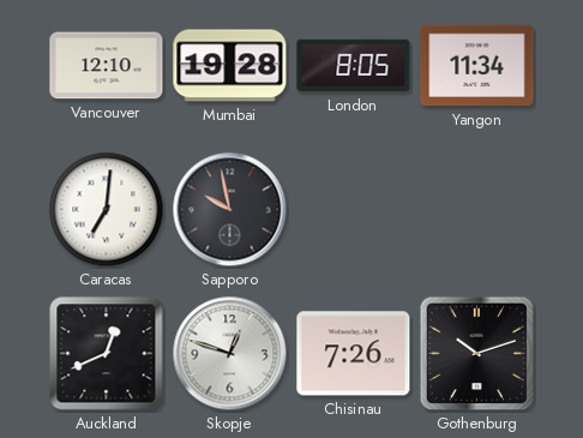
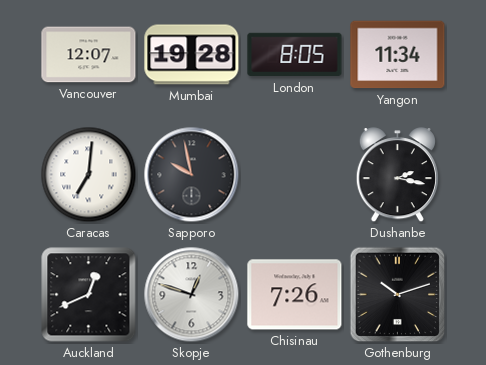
Vancouver: 12:10 -> 12:07
Dushanbe: none -> 2:17
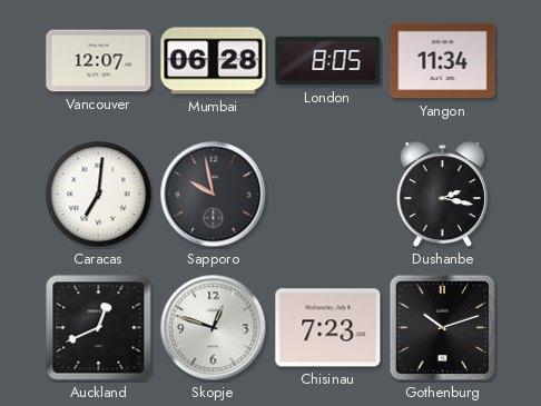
Mumbai: 19:28 -> 06:28
Chisinau: 7:26 -> 7:23
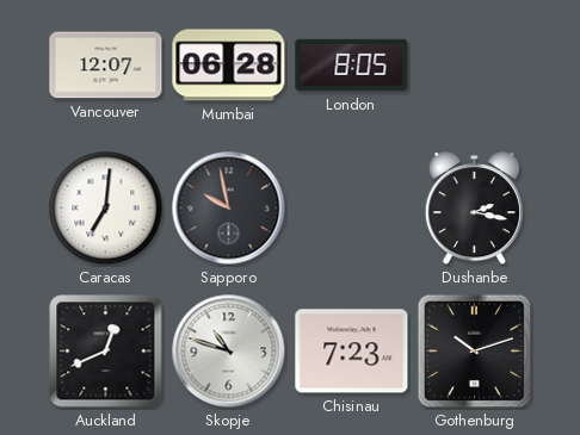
Yangon: 11:34 -> none
Skopje: 12:48 -> 10:48
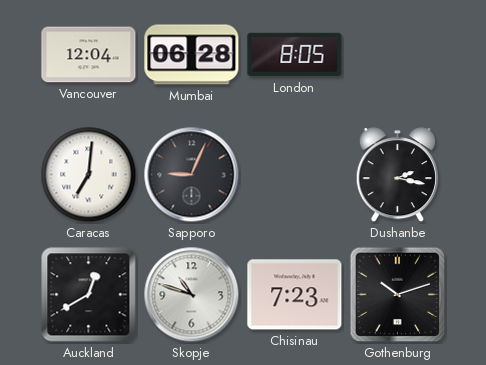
Vancouver: 12:07 -> 12:04
Sapporo: 9:58 -> 9:04
Auckland: 12:41 -> 12:40
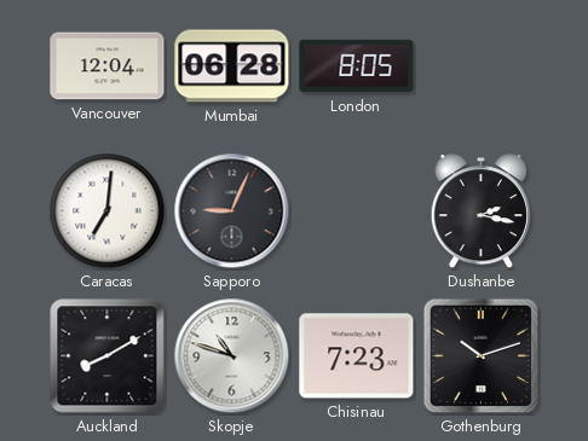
Auckland: 12:40 -> 8:10
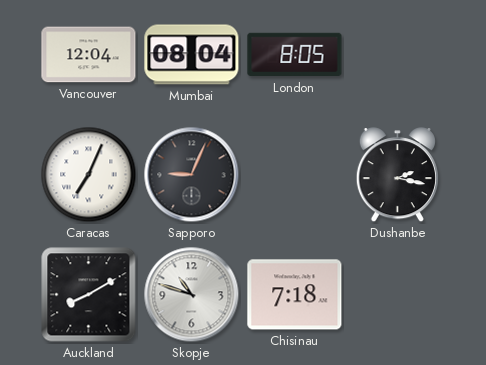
Mumbai: 06:28 -> 08:04
Caracas: 7:01 -> 7:04
Chisinau: 7:23 -> 7:18
Gothenburg: 10:12 -> none
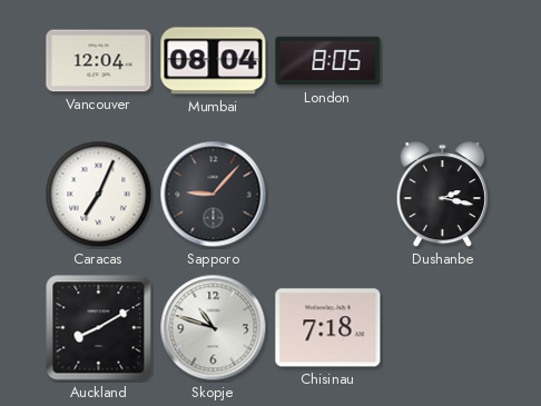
Sapporo: 9:04 -> 9:07
